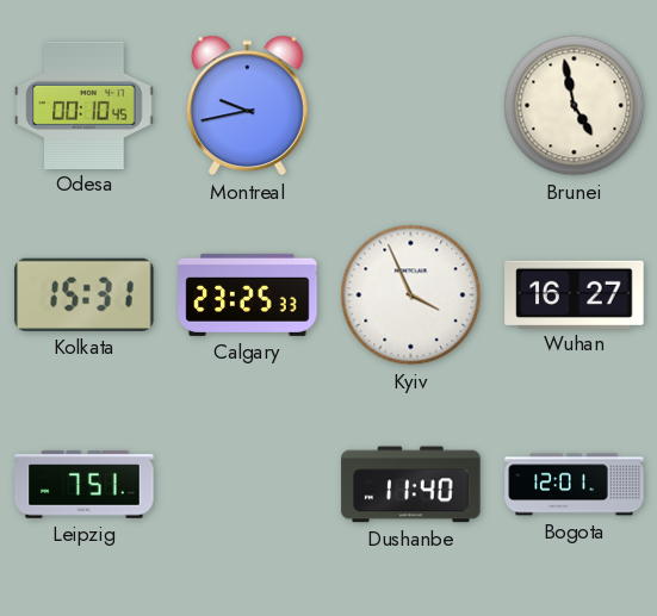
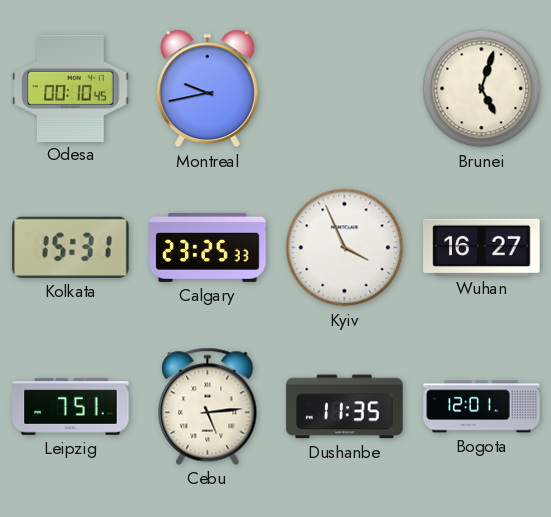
Brunei: 4:58 -> 5:03
Cebu: none -> 5:14
Dushanbe: 11:40 -> 11:35
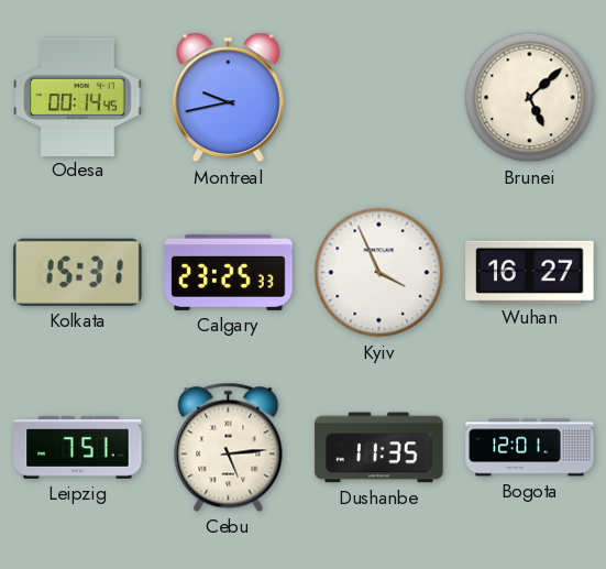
Odesa: 00:10 -> 00:14
Brunei: 5:03 -> 5:08
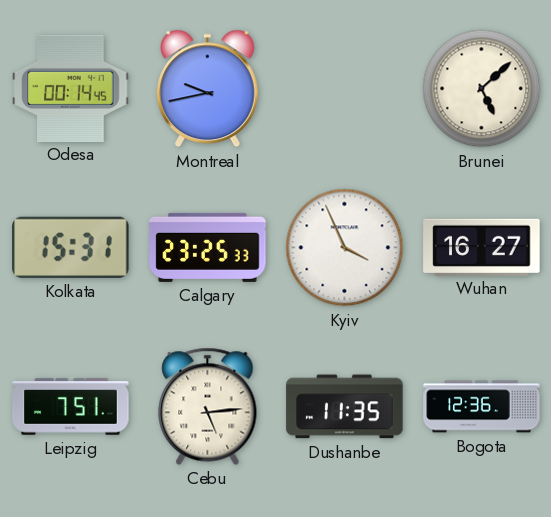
Bogota: 12:01 -> 12:36
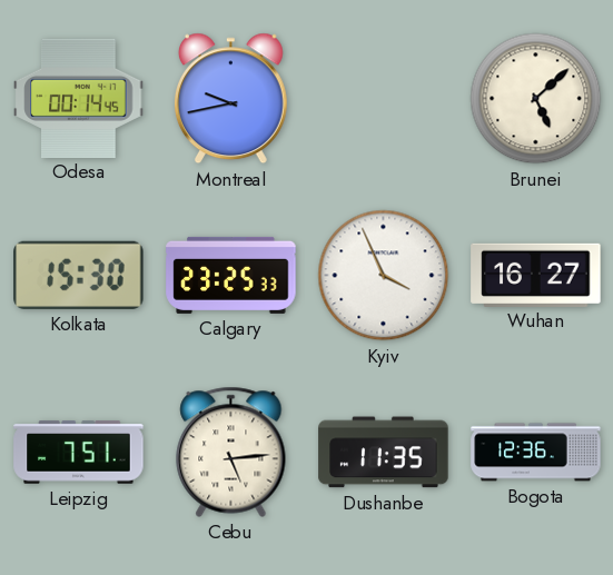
Kolkata: 15:31 -> 15:30
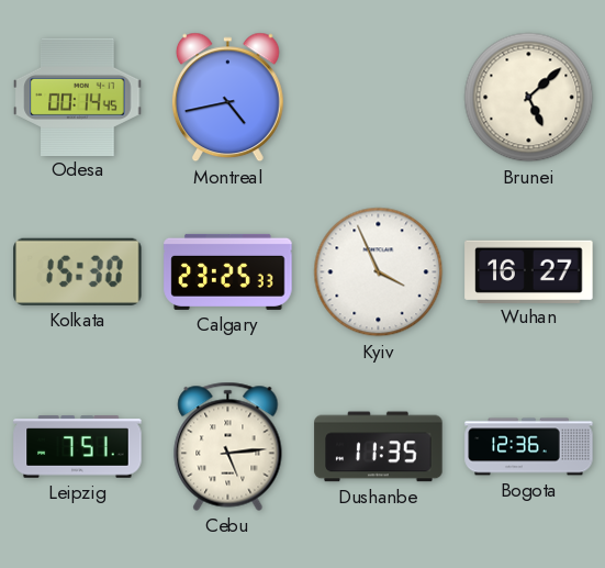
Montreal: 9:43 -> 4:43
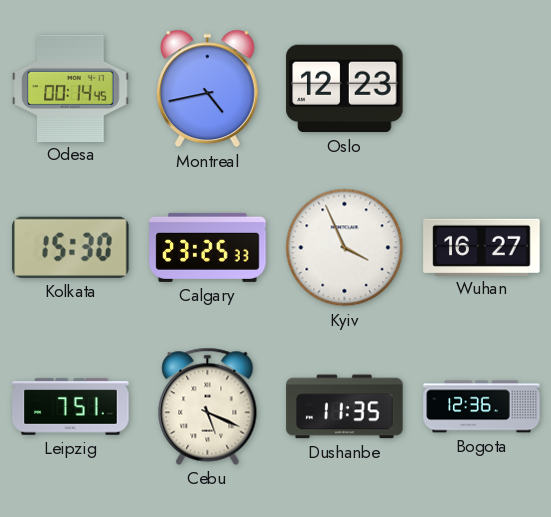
Oslo: none -> 12:23
Brunei: 5:08 -> none
Cebu: 5:14 -> 5:19
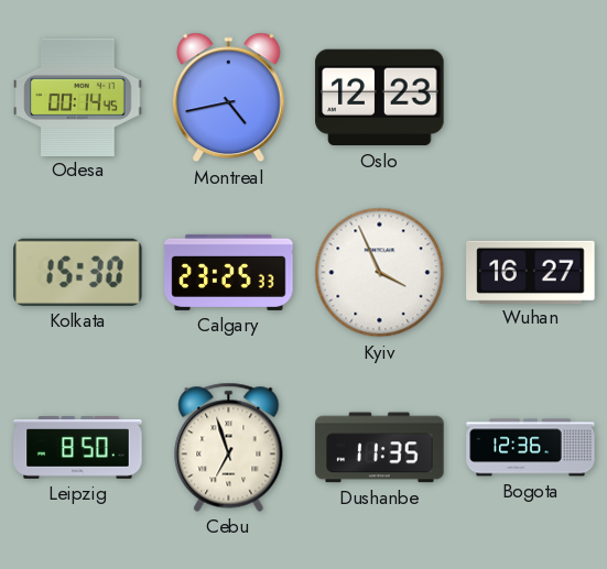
Leipzig: 7:51 -> 8:50
Cebu: 5:19 -> 6:57
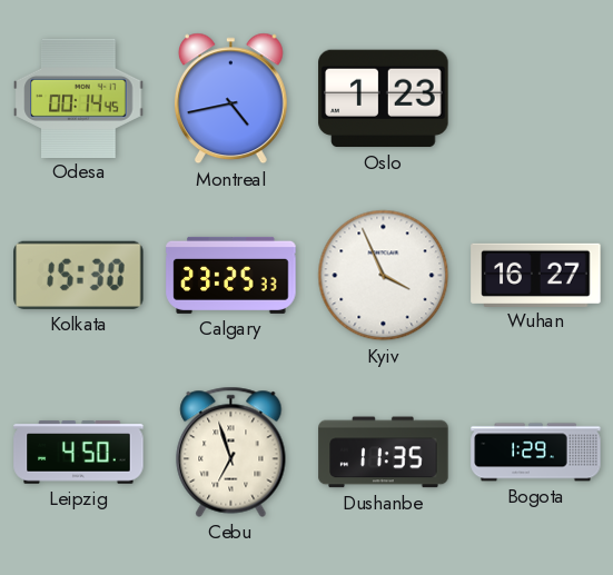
Oslo: 12:23 -> 1:23
Leipzig: 8:50 -> 4:50
Bogota: 12:36 -> 1:29
